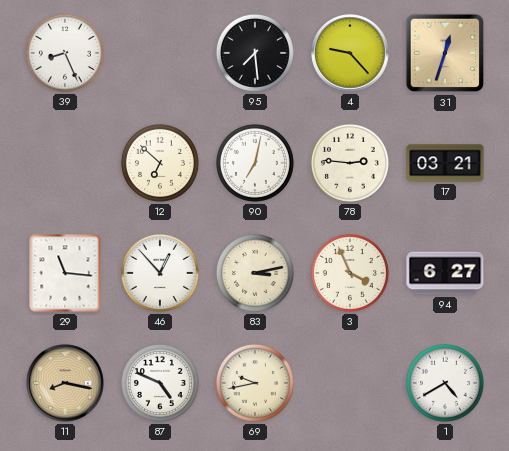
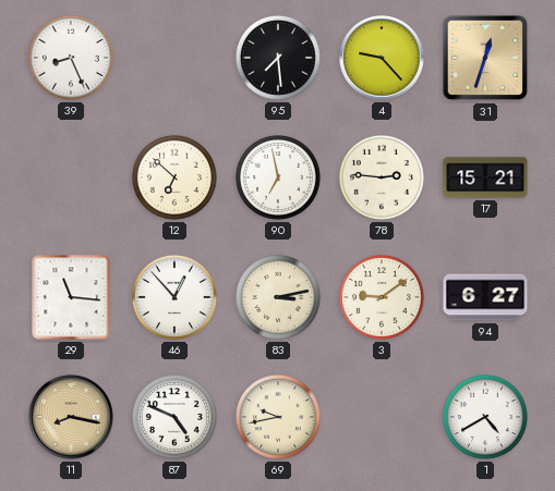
90: 7:02 -> 6:58
17: 03:21 -> 15:21
3: 3:56 -> 9:09
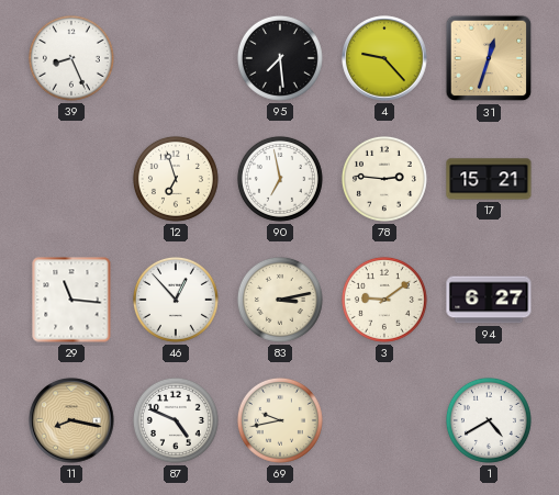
12: 6:52 -> 6:57
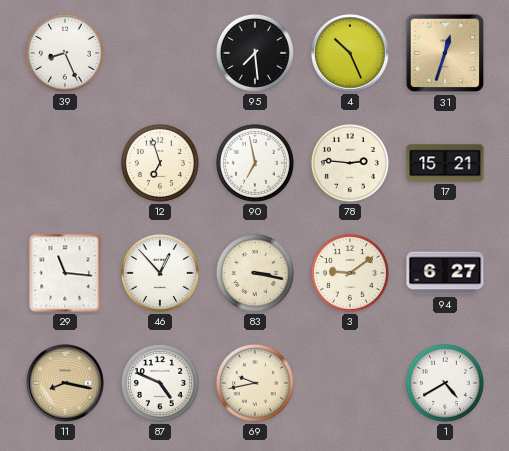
4: 9:23 -> 10:26
83: 3:13 -> 3:17
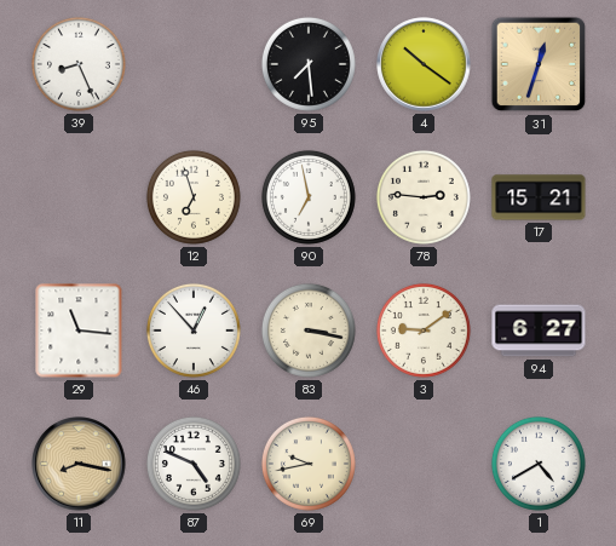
4: 10:26 -> 10:21
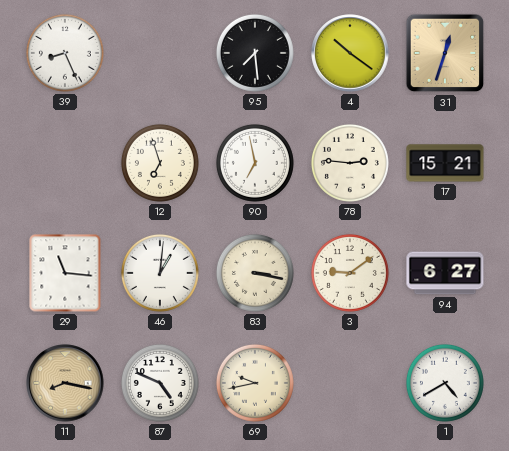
46: 12:53 -> 1:01
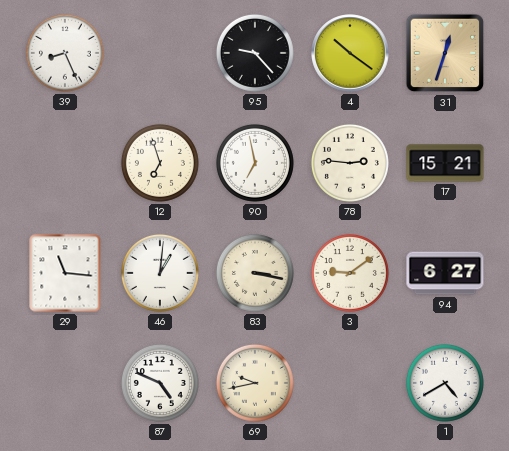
95: 7:29 -> 9:23
11: 8:17 -> none
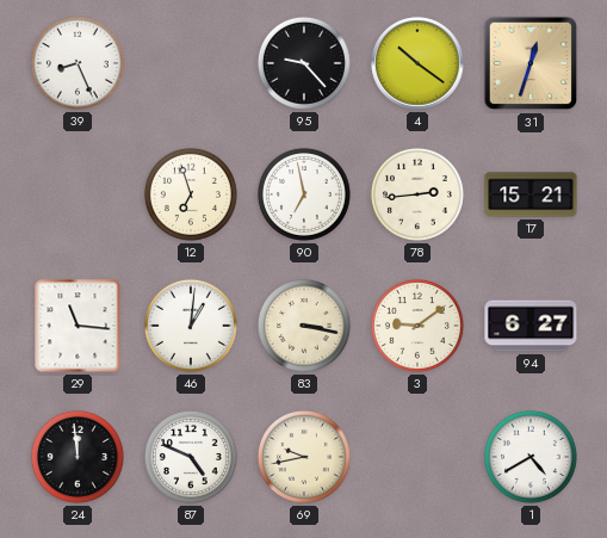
78: 2:46 -> 2:44
24: none -> 11:59
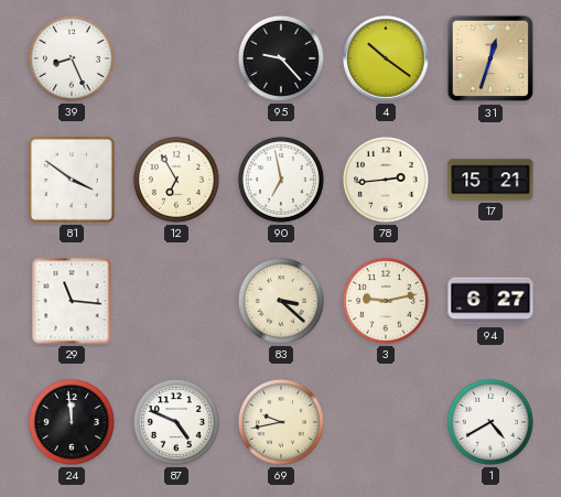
81: none -> 3:51
12: 6:57 -> 6:55
46: 1:01 -> none
83: 3:17 -> 3:22
3: 9:09 -> 9:13
